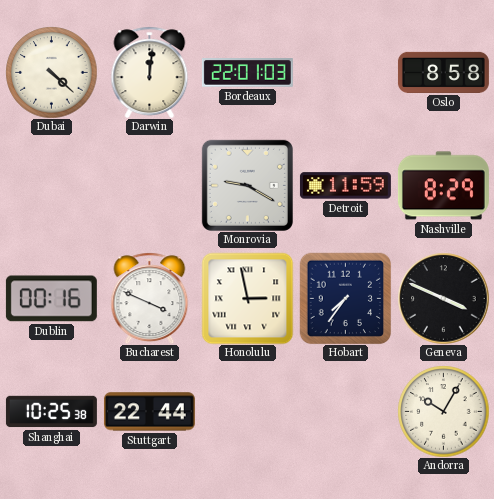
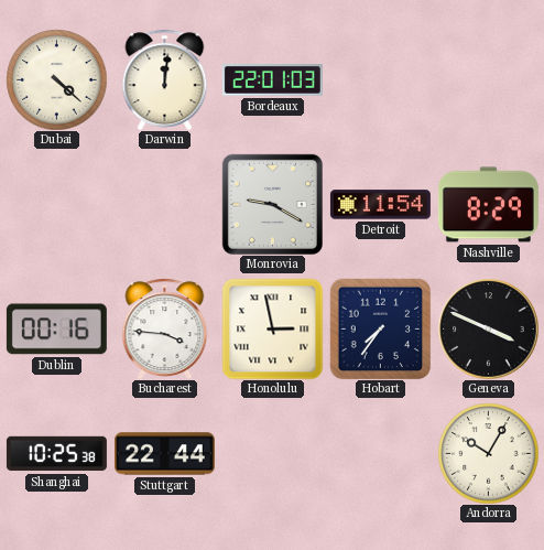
Oslo: 8:58 -> none
Detroit: 11:59 -> 11:54
Bucharest: 3:49 -> 3:46
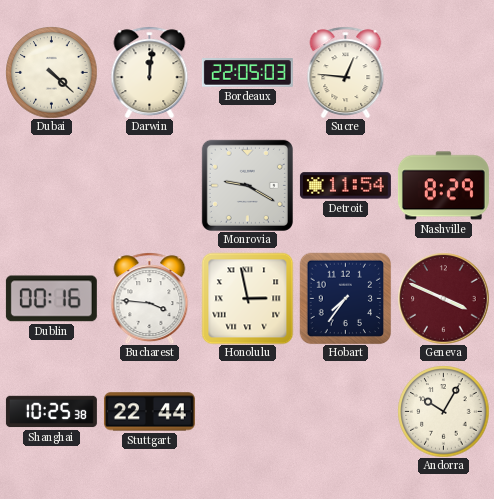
Bordeaux: 22:01 -> 22:05
Sucre: none -> 12:46
Geneva dial: black -> burgundy
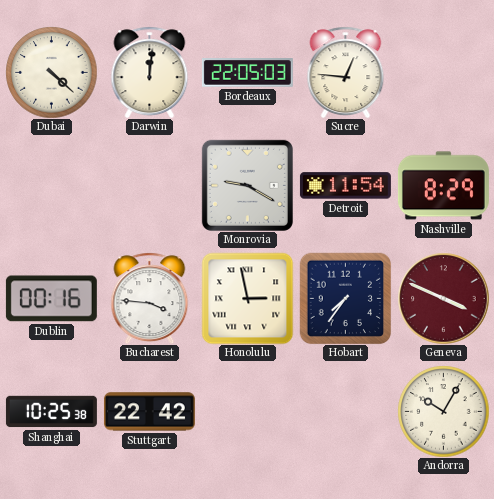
Stuttgart: 22:44 -> 22:42
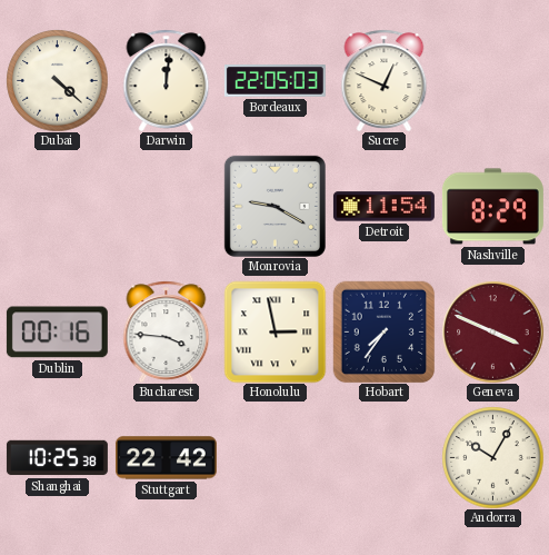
Sucre: 12:46 -> 12:49
